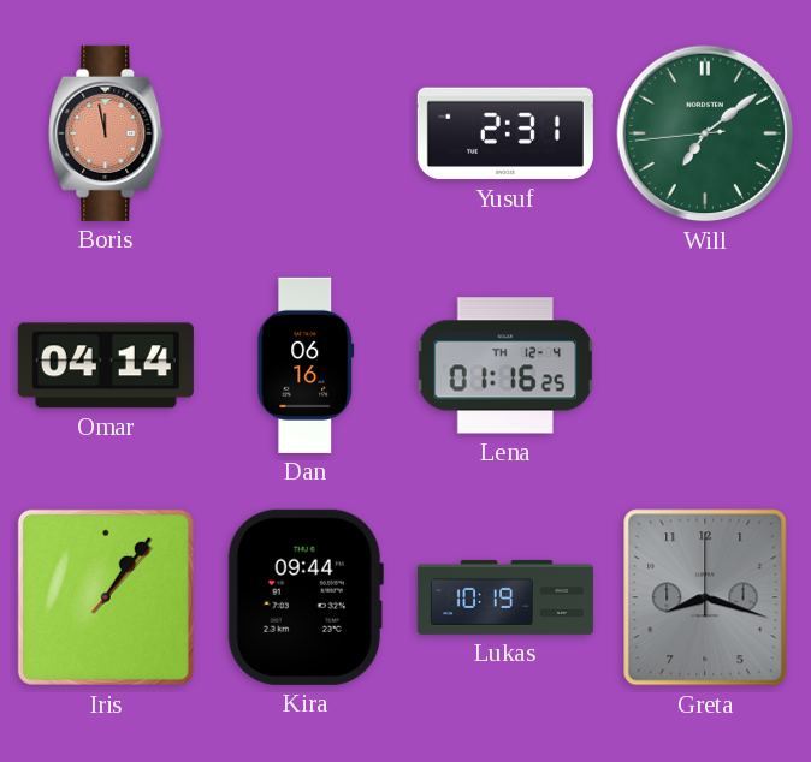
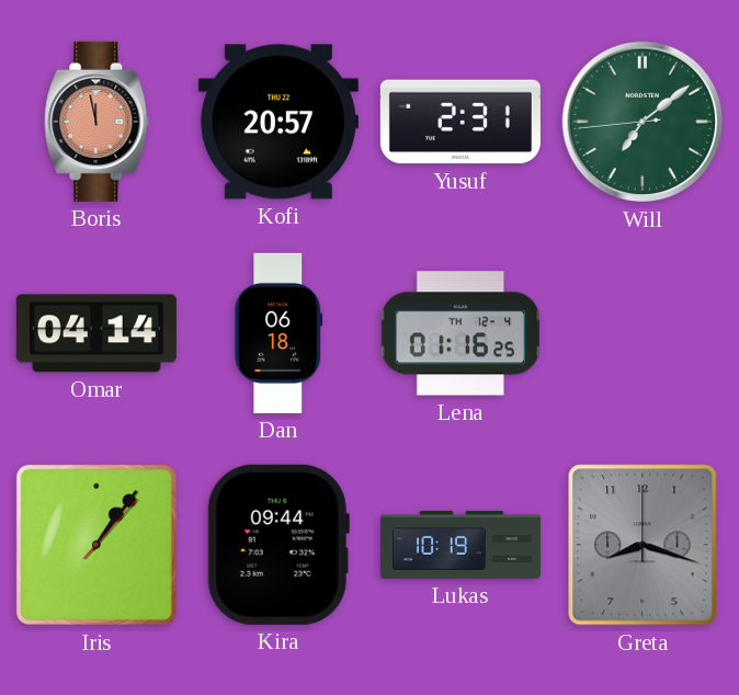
Kofi: none -> 20:57
Dan: 06:16 -> 06:18
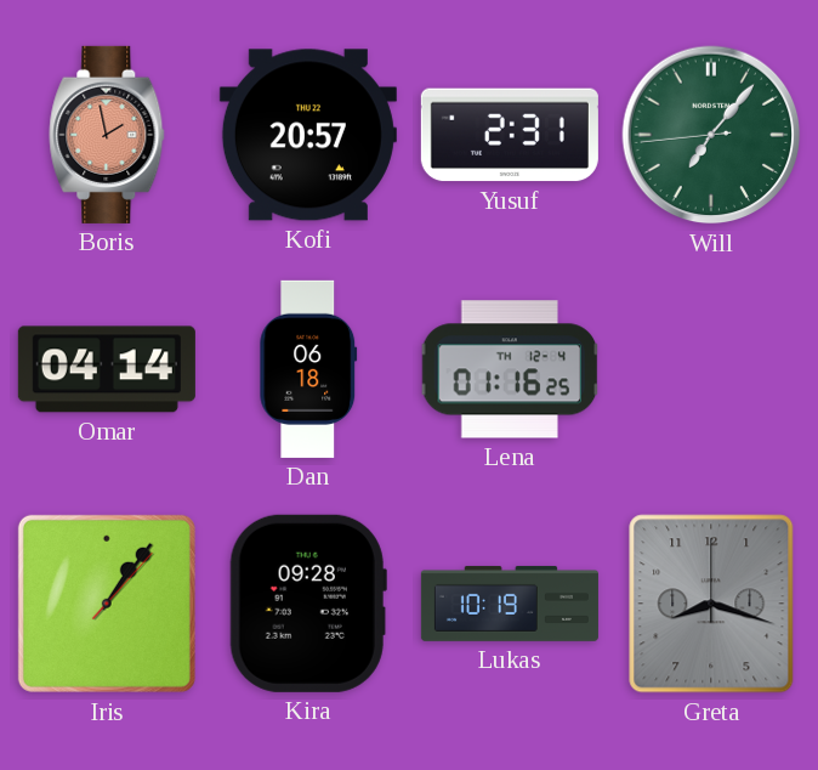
Boris: 11:58 -> 1:58
Will: 7:08 -> 7:06
Kira: 09:44 -> 09:28
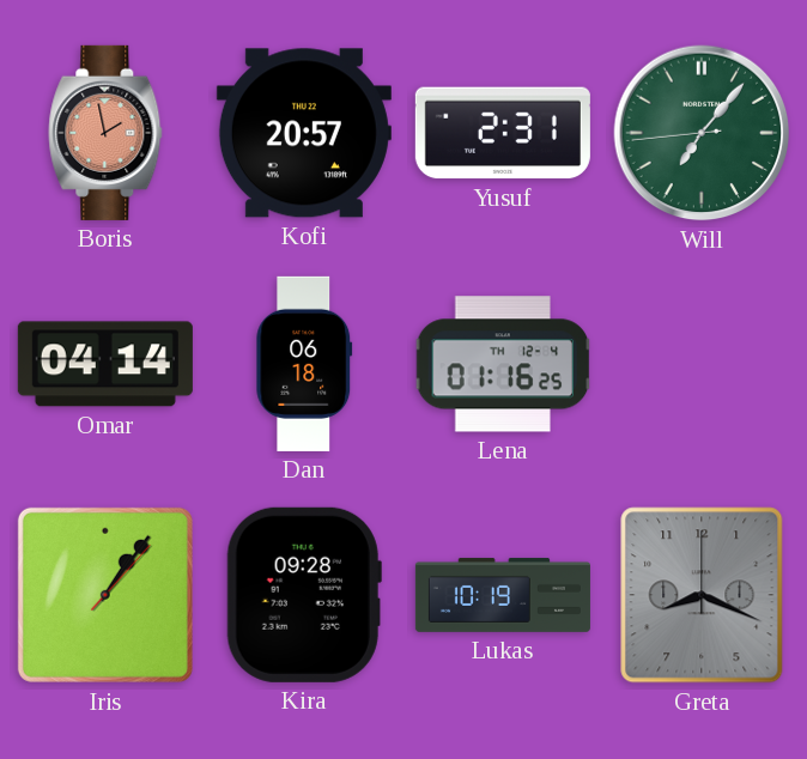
Greta: 8:18 -> 8:19
